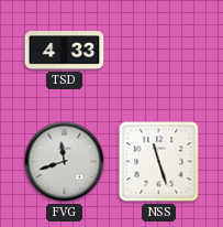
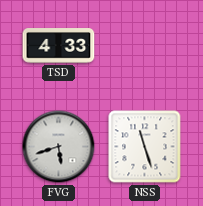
FVG: 11:42 -> 5:42
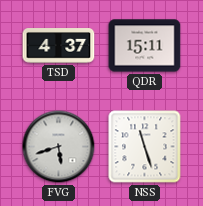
TSD: 4:33 -> 4:37
QDR: none -> 15:11
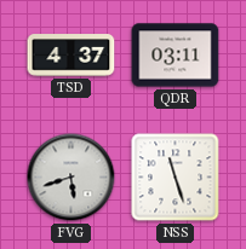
QDR: 15:11 -> 03:11
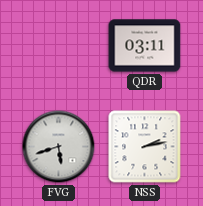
TSD: 4:37 -> none
NSS: 11:27 -> 2:13
